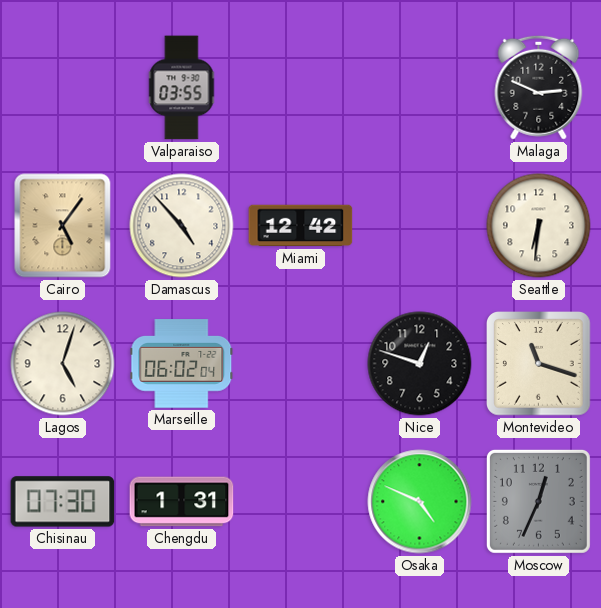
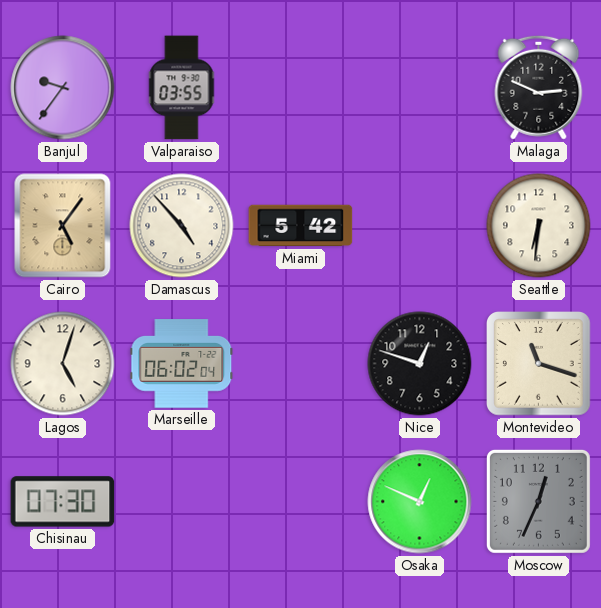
Banjul: none -> 9:36
Miami: 12:42 -> 5:42
Chengdu: 1:31 -> none
Osaka: 4:49 -> 12:49
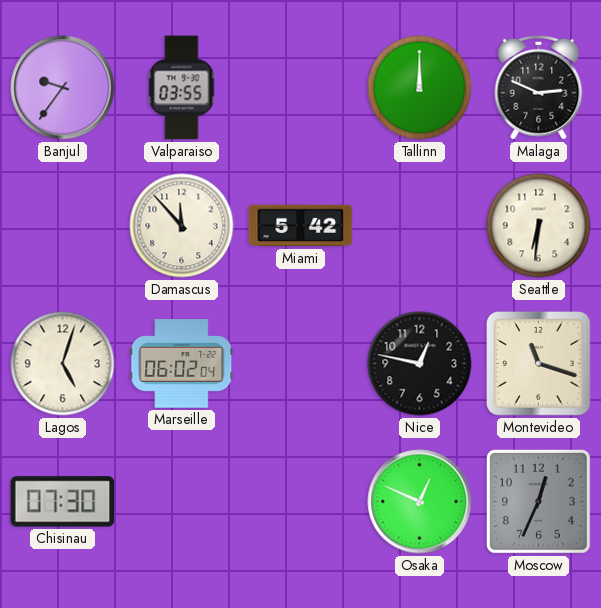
Tallinn: none -> 12:00
Cairo: 5:06 -> none
Damascus: 4:53 -> 11:53
Nice: 12:48 -> 12:47
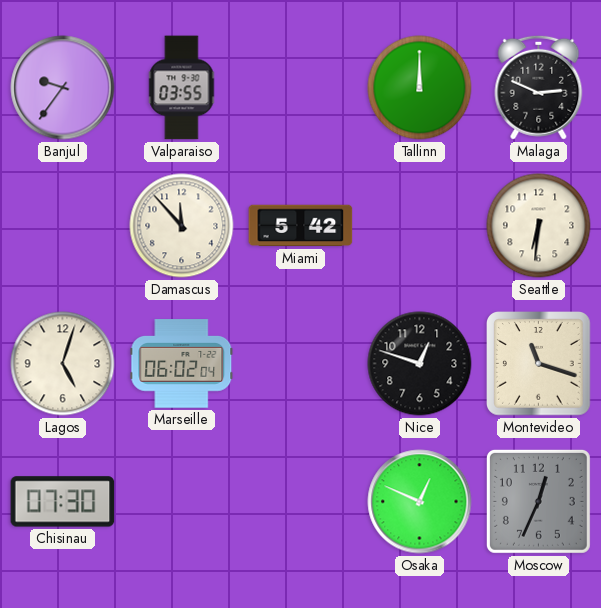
Nice: 12:47 -> 12:48
